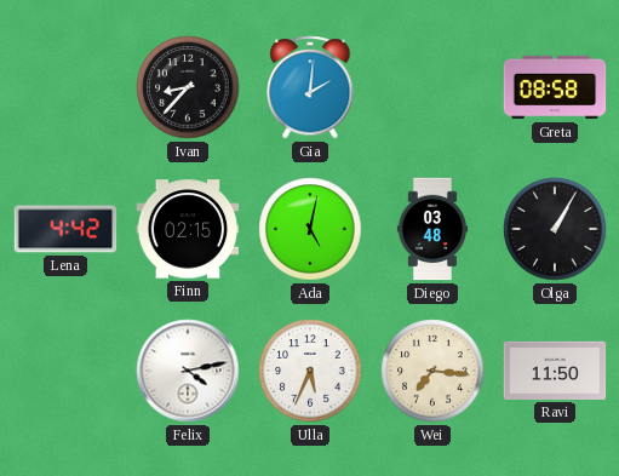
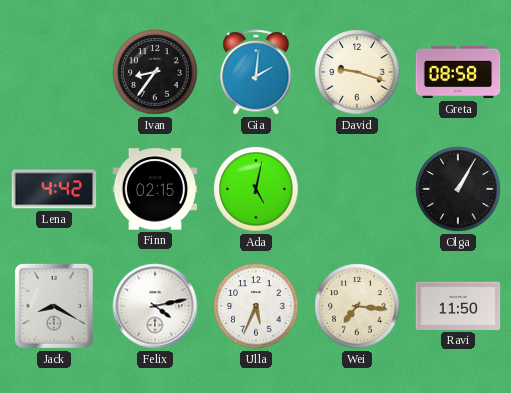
Ivan: 8:37 -> 8:36
David: none -> 9:18
Diego: 03:48 -> none
Jack: none -> 8:20
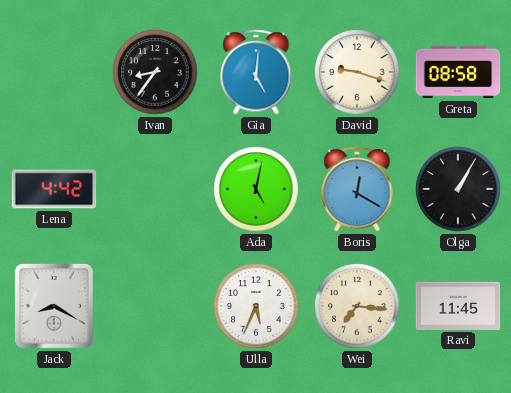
Gia: 2:01 -> 5:01
Finn: 02:15 -> none
Boris: none -> 12:20
Felix: 4:13 -> none
Ravi: 11:50 -> 11:45
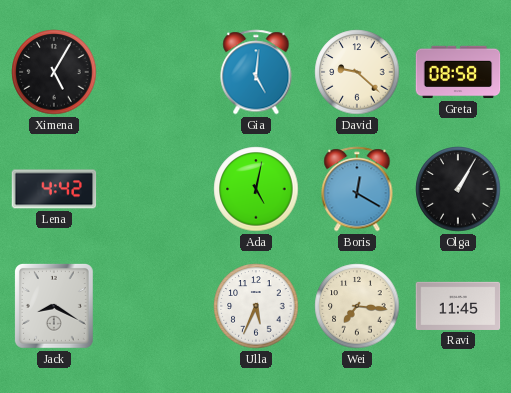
Ximena: none -> 5:05
Ivan: 8:36 -> none
David: 9:18 -> 9:22
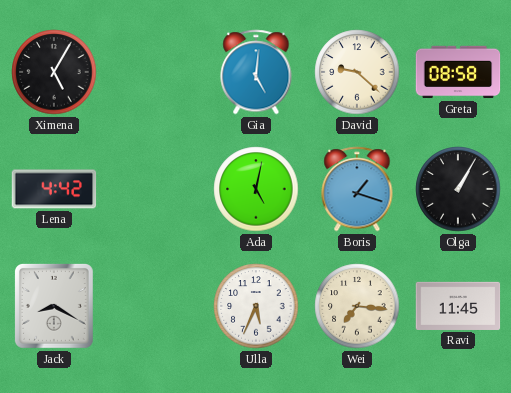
Boris: 12:20 -> 1:18
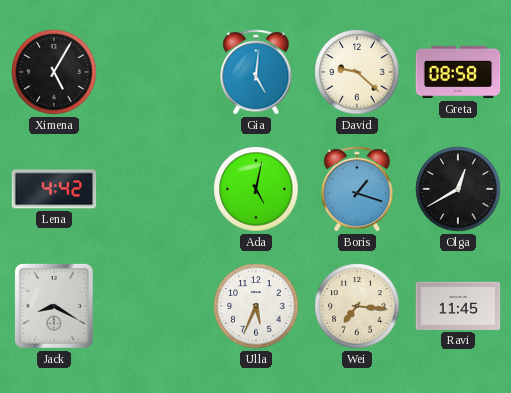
Olga: 1:05 -> 12:40
